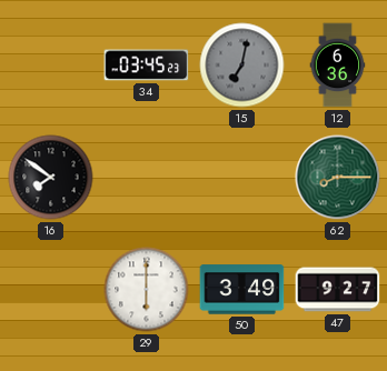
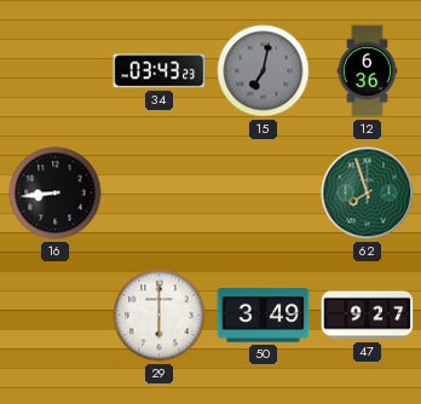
34: 03:45 -> 03:43
16: 7:51 -> 8:44
62: 8:15 -> 7:57
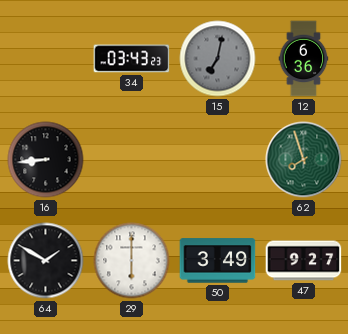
64: none -> 1:50
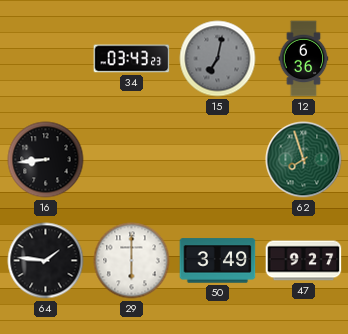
64: 1:50 -> 1:46
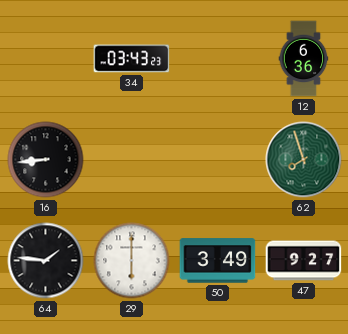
15: 7:02 -> none
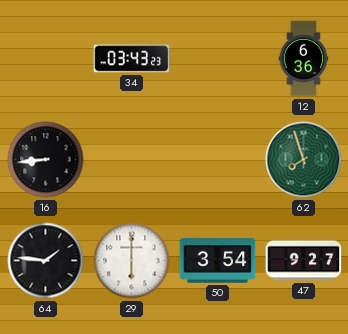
50: 3:49 -> 3:54
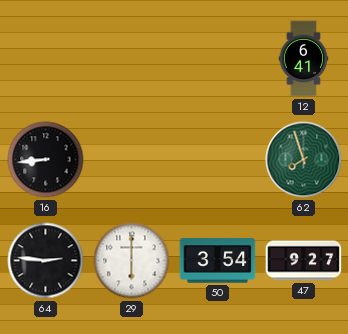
34: 03:43 -> none
12: 6:36 -> 6:41
64: 1:46 -> 2:46
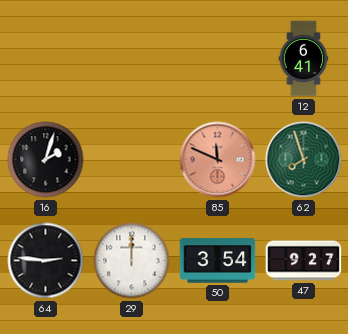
16: 8:44 -> 2:03
85: none -> 11:49
29: 6:00 -> 12:00
